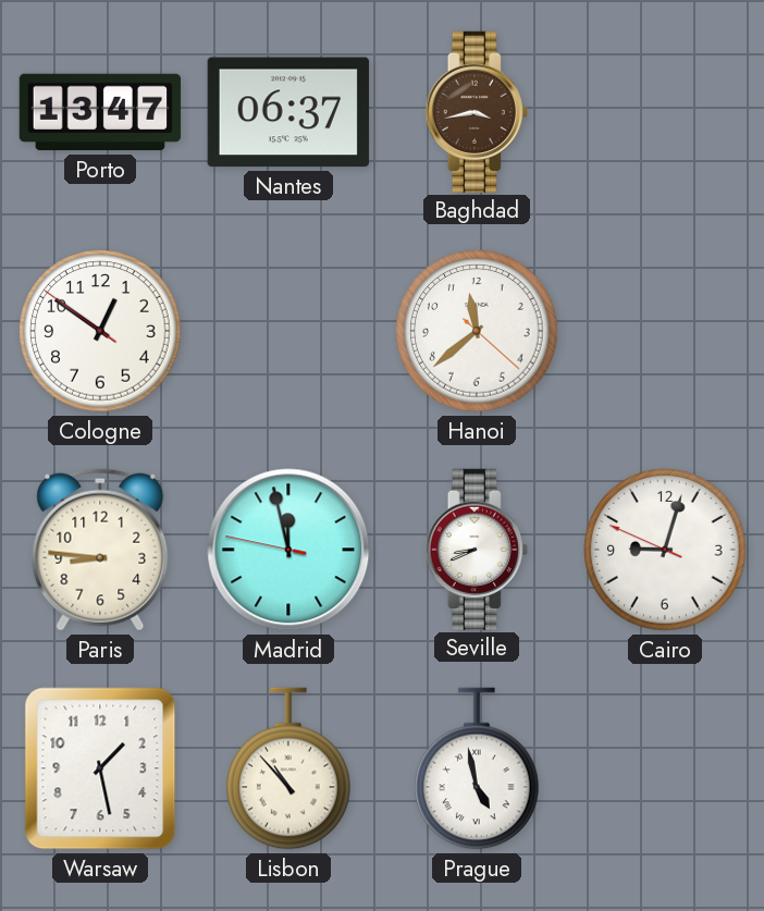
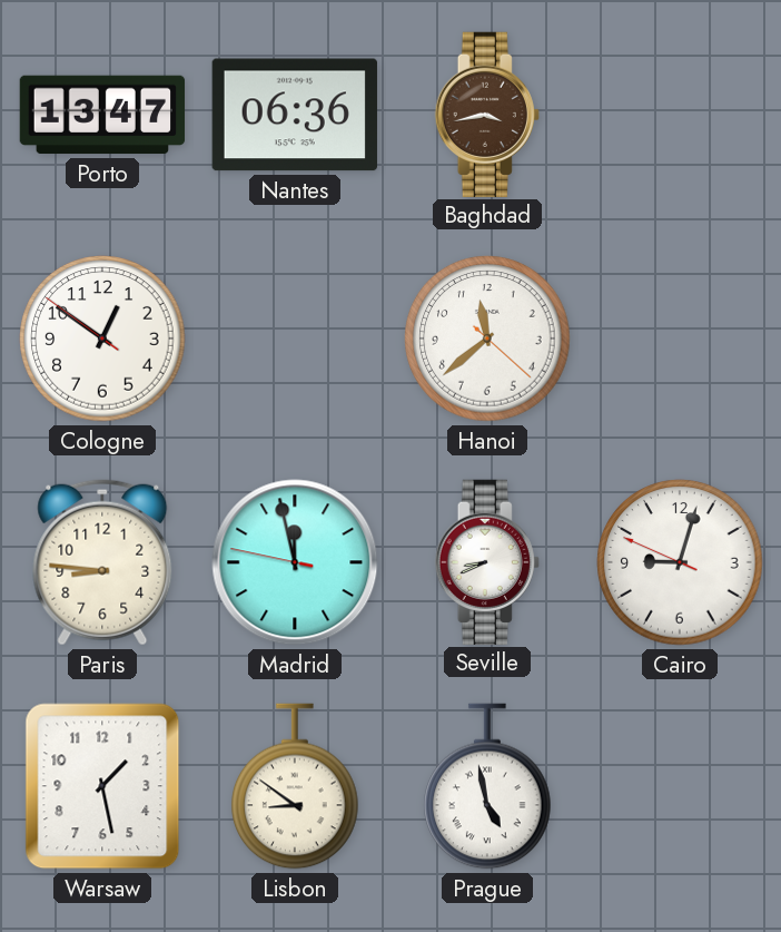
Nantes: 06:37 -> 06:36
Lisbon: 10:53 -> 8:51
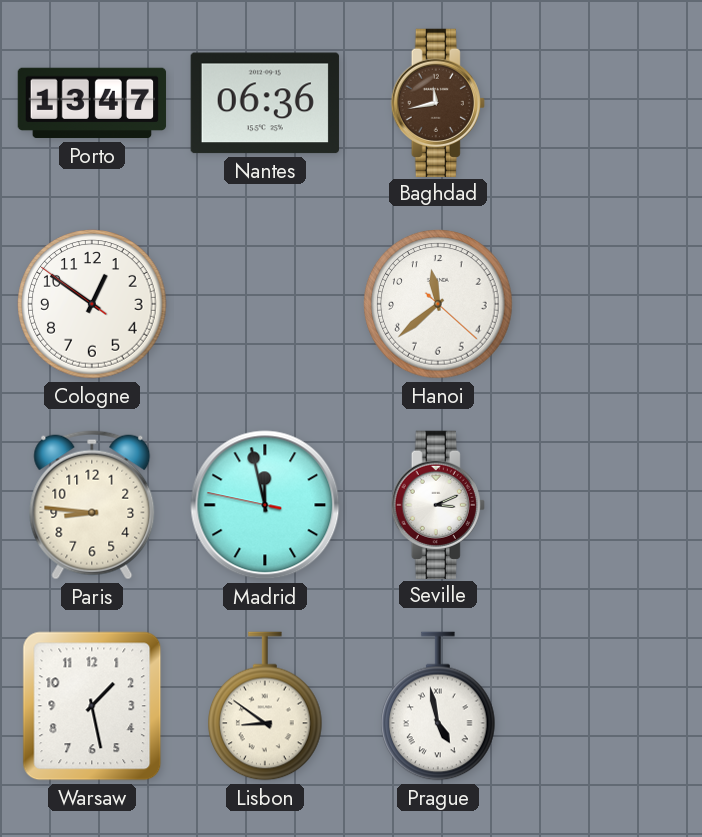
Baghdad: 3:43 -> 11:43
Seville: 8:41 -> 3:11
Cairo: 9:02 -> none
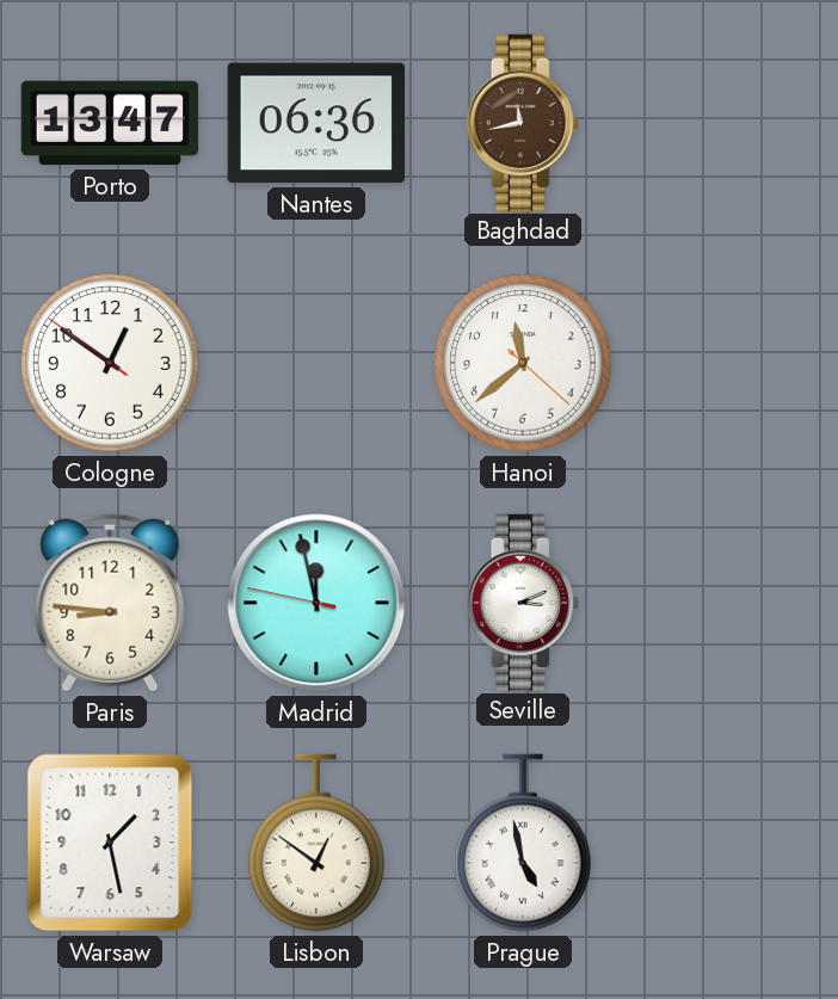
Lisbon: 8:51 -> 12:51
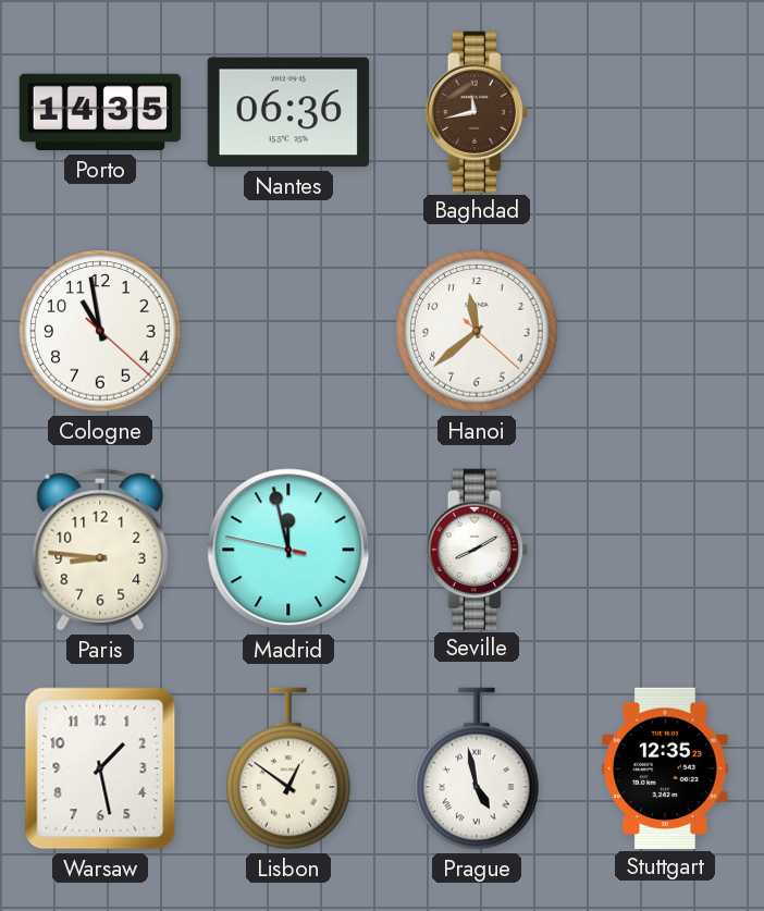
Porto: 13:47 -> 14:35
Cologne: 12:50 -> 10:58
Seville: 3:11 -> 8:10
Stuttgart: none -> 12:35
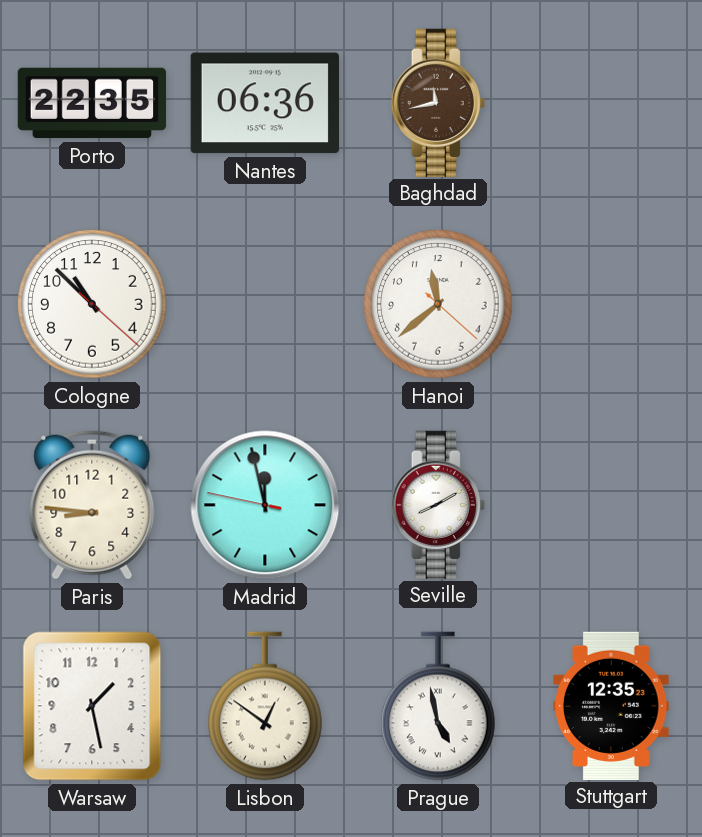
Porto: 14:35 -> 22:35
Cologne: 10:58 -> 10:52
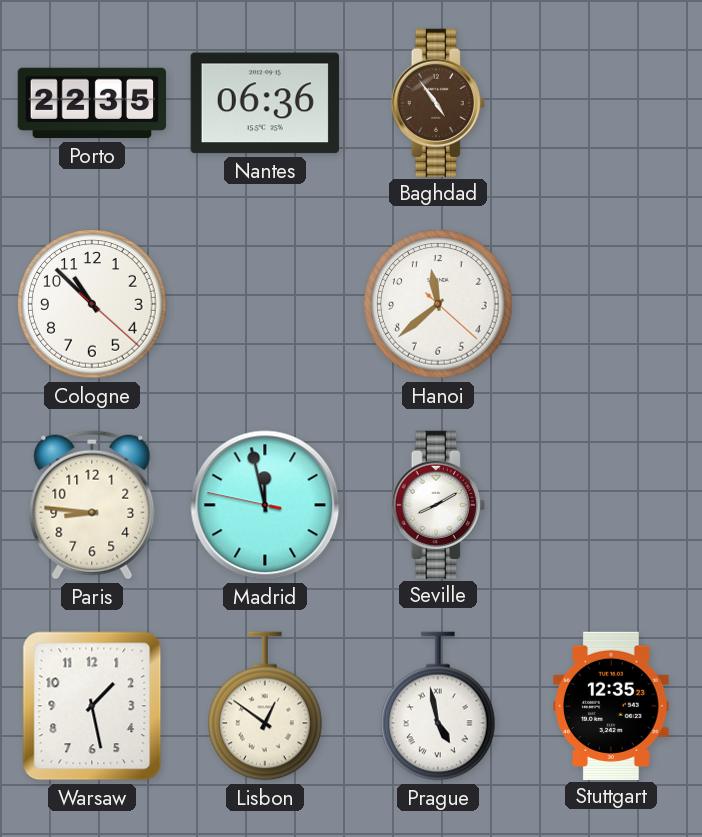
Baghdad: 11:43 -> 4:54
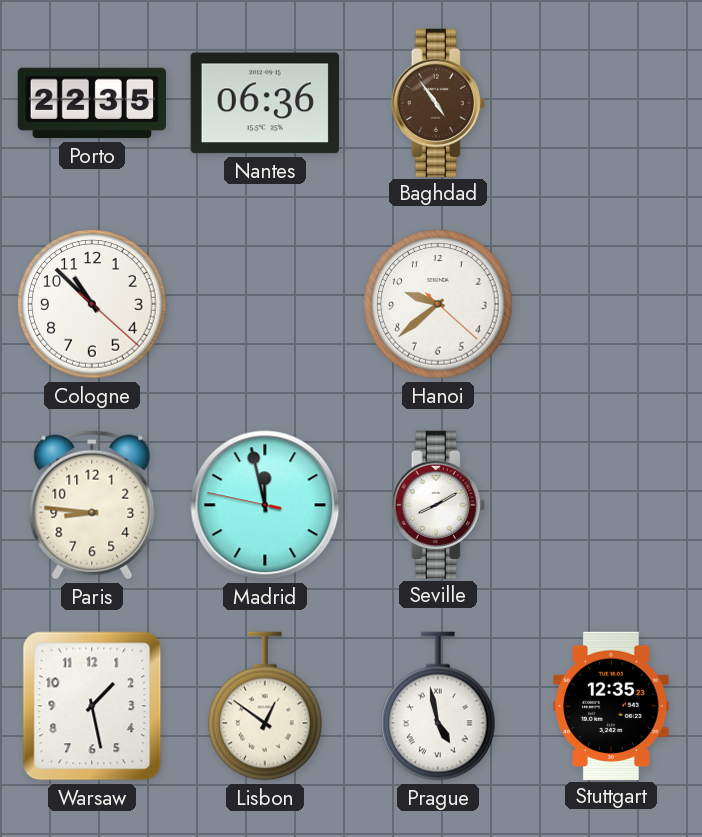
Hanoi: 11:38 -> 9:38
